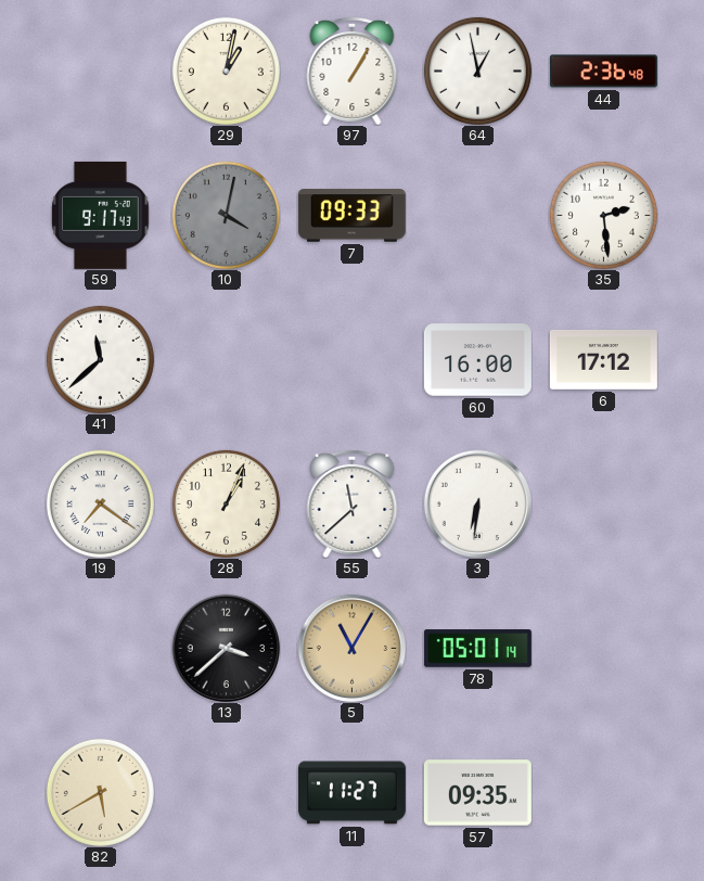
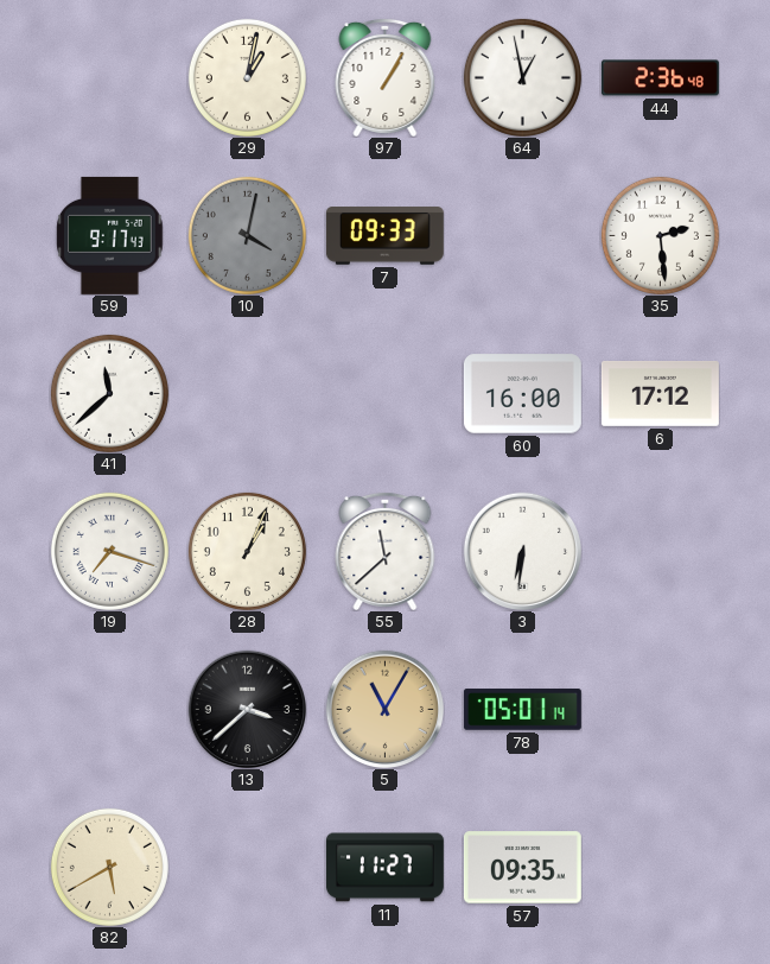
19: 7:21 -> 7:18
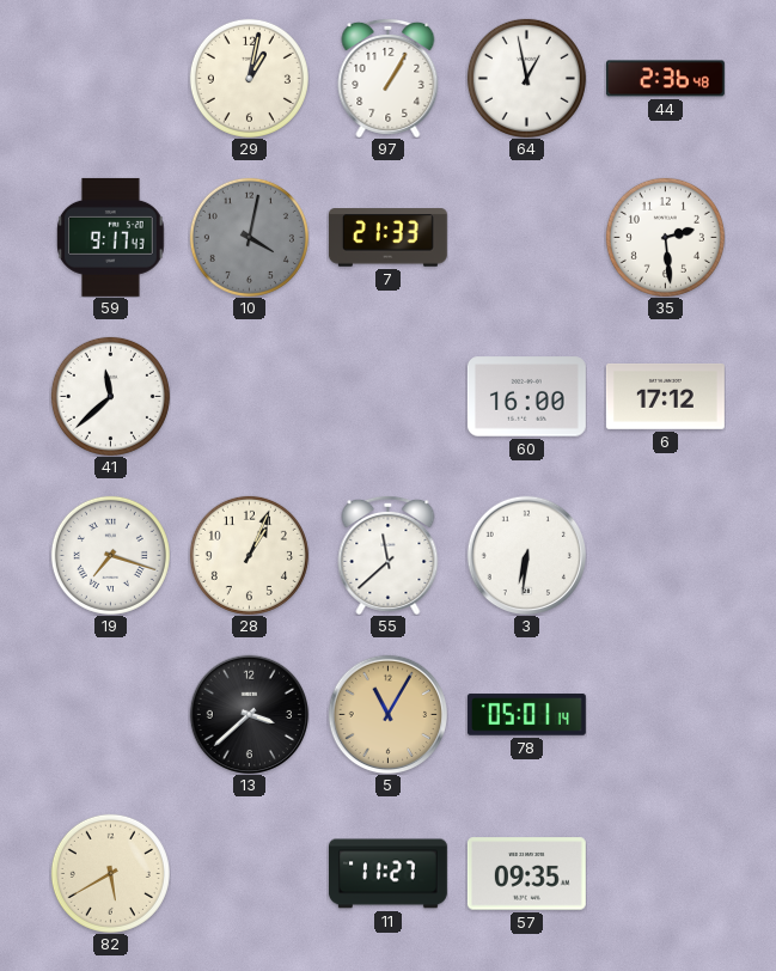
7: 09:33 -> 21:33
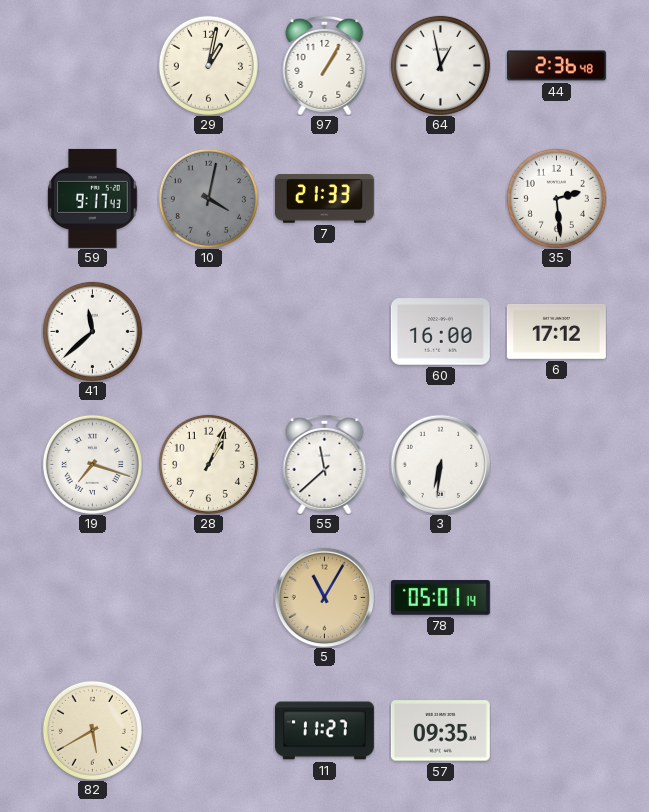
13: 3:38 -> none
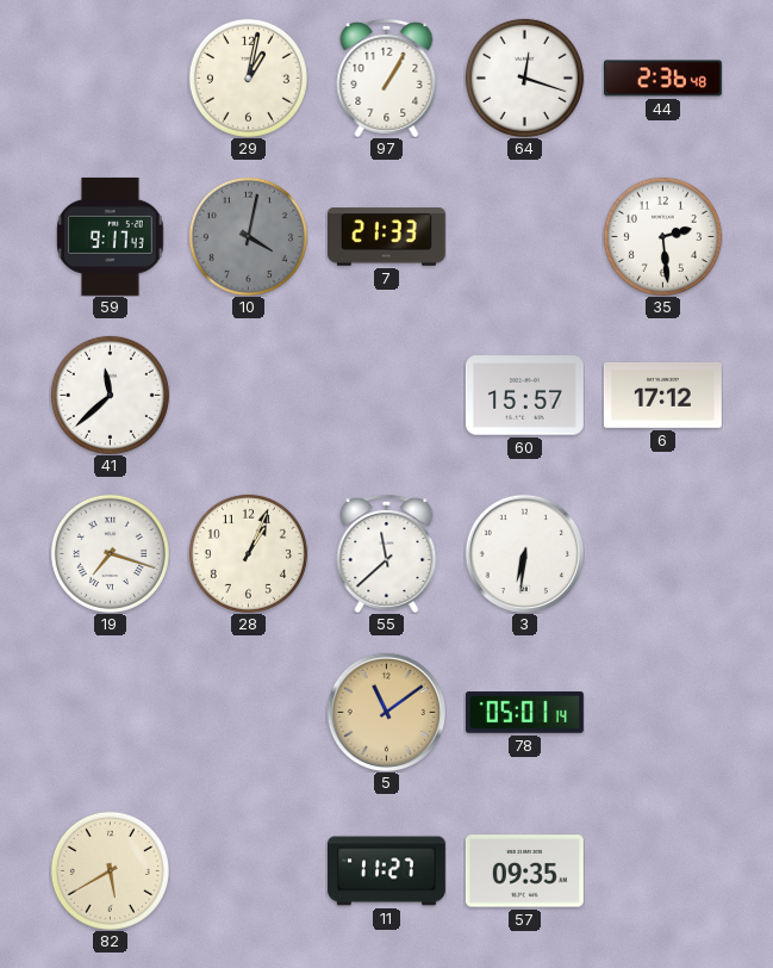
64: 12:58 -> 12:18
60: 16:00 -> 15:57
5: 11:05 -> 11:09
